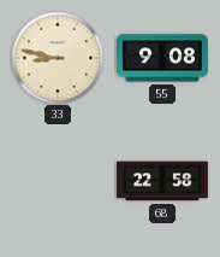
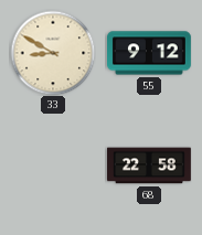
33: 8:47 -> 8:50
55: 9:08 -> 9:12
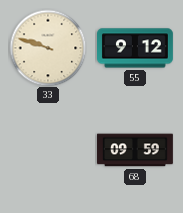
33: 8:50 -> 9:48
68: 22:58 -> 09:59
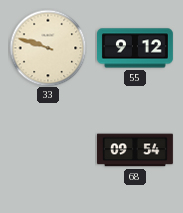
68: 09:59 -> 09:54
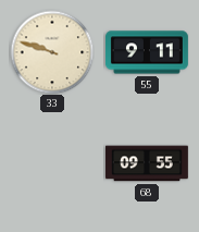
55: 9:12 -> 9:11
68: 09:54 -> 09:55
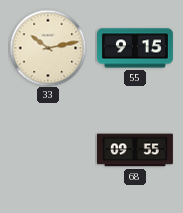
33: 9:48 -> 10:13
55: 9:11 -> 9:15
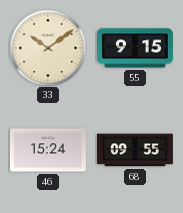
33: 10:13 -> 10:09
46: none -> 15:24
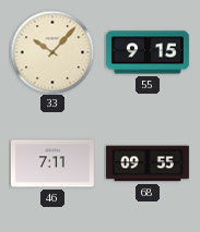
33: 10:09 -> 10:07
46: 15:24 -> 7:11
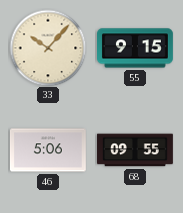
46: 7:11 -> 5:06
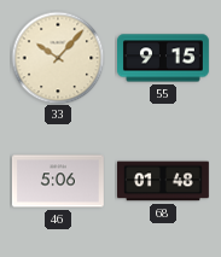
68: 09:55 -> 01:48
